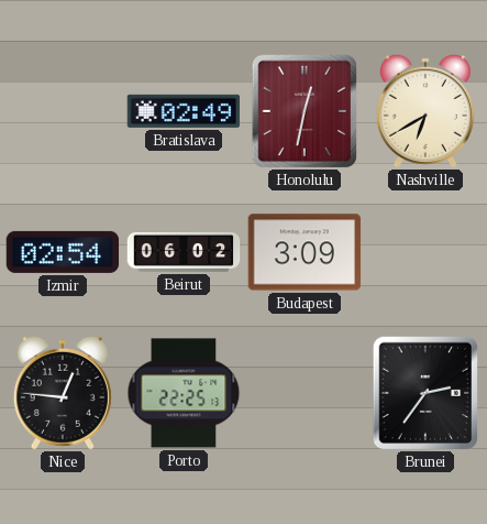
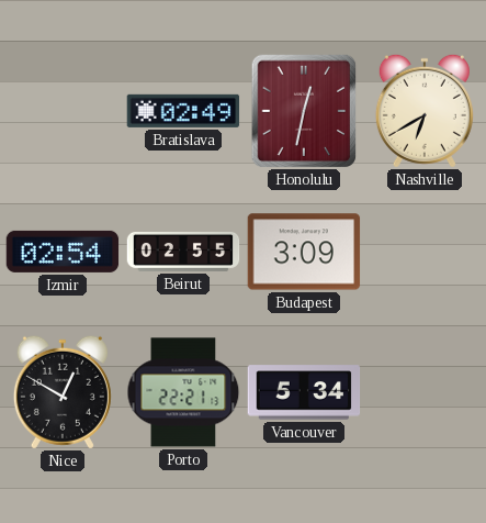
Beirut: 06:02 -> 02:55
Nice: 12:46 -> 12:50
Porto: 22:25 -> 22:21
Vancouver: none -> 5:34
Brunei: 2:36 -> none
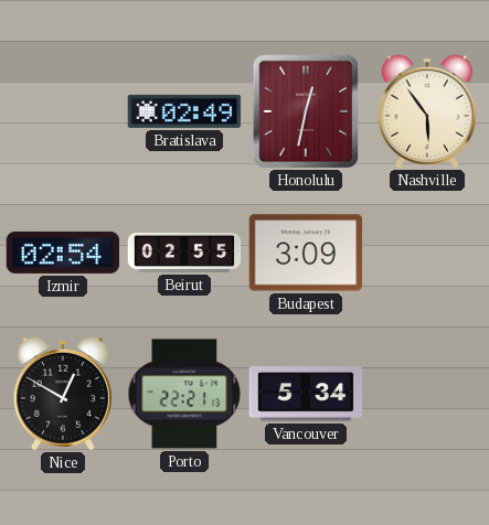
Nashville: 6:40 -> 5:54
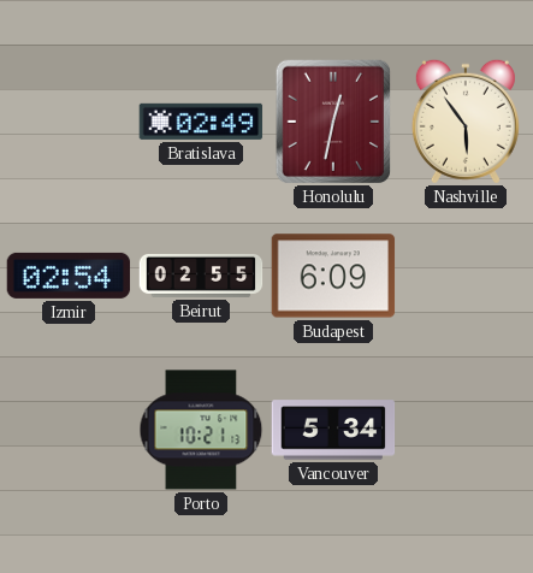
Budapest: 3:09 -> 6:09
Nice: 12:50 -> none
Porto: 22:21 -> 10:21
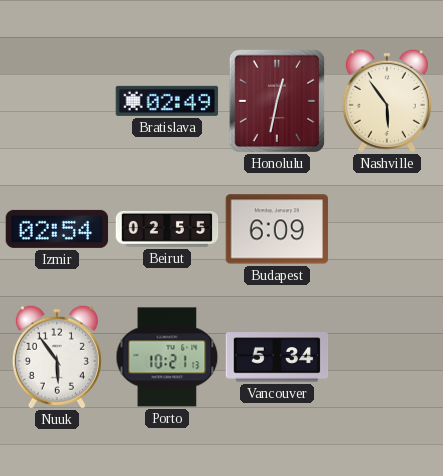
Nuuk: none -> 5:54
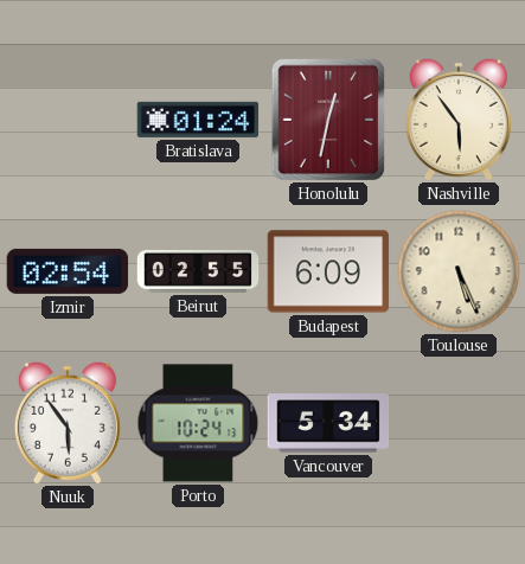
Bratislava: 02:49 -> 01:24
Toulouse: none -> 5:26
Porto: 10:21 -> 10:24
